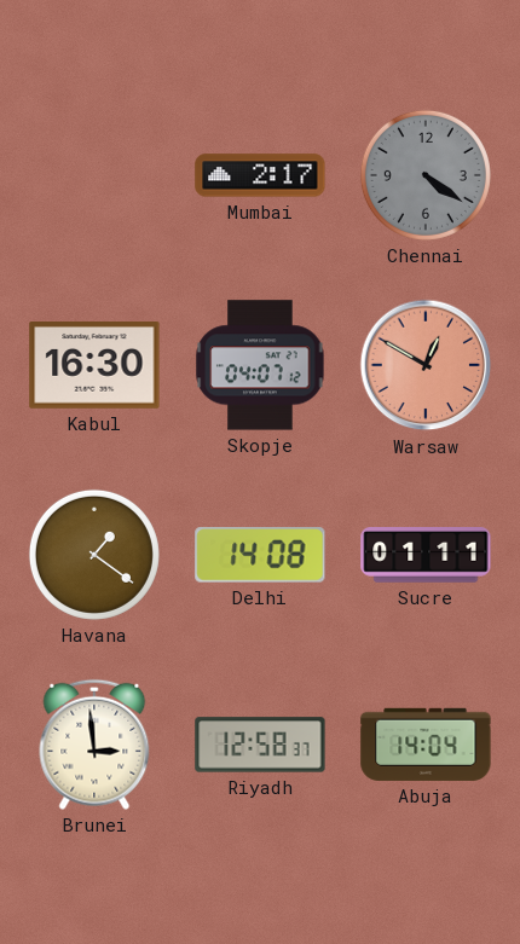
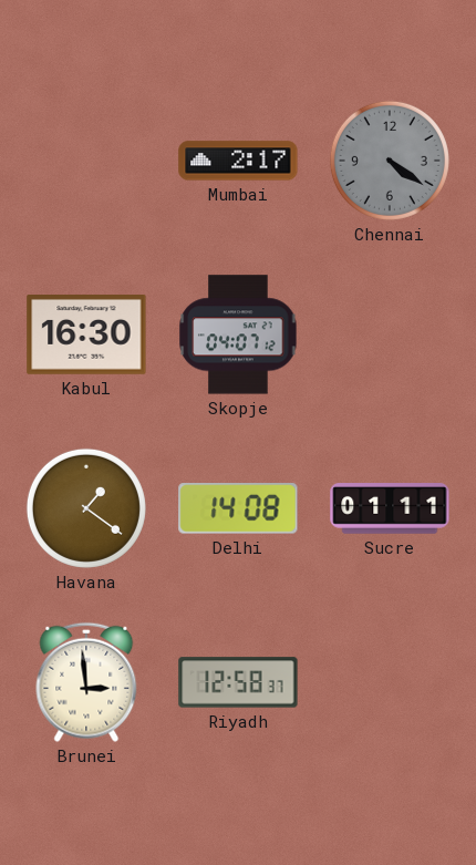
Warsaw: 12:50 -> none
Abuja: 14:04 -> none
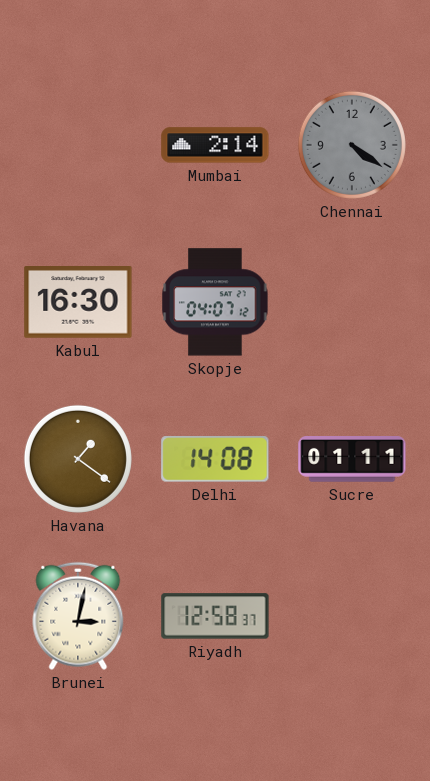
Mumbai: 2:17 -> 2:14
Brunei: 2:59 -> 3:02
